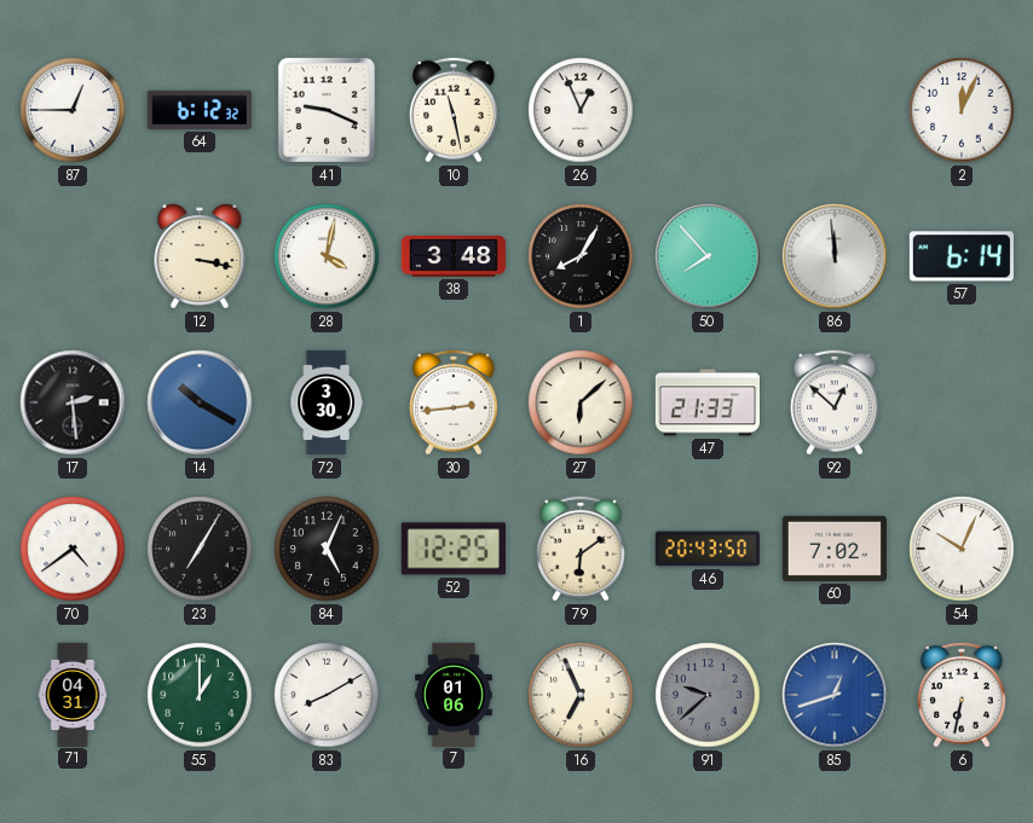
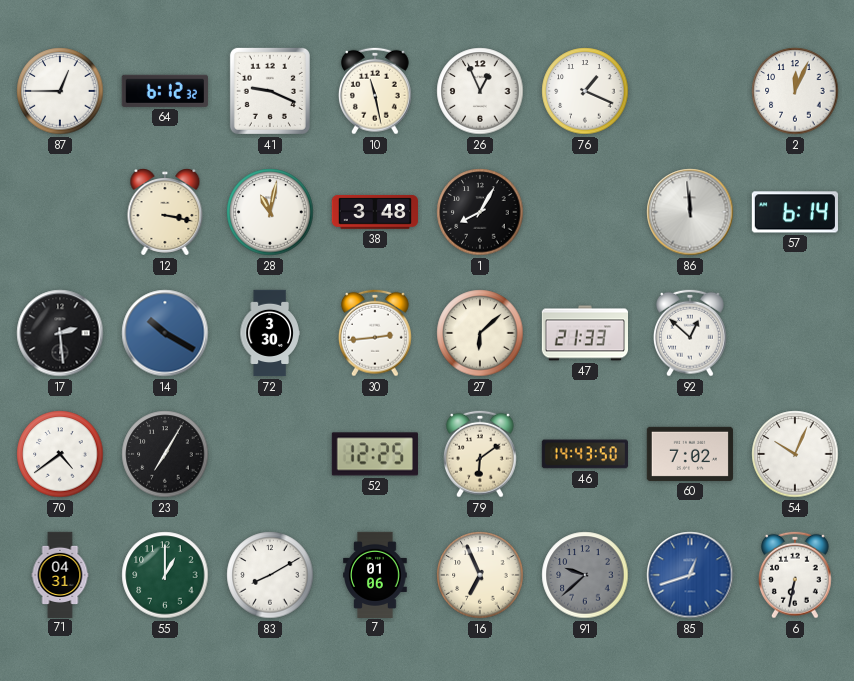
76: none -> 1:19
28: 4:02 -> 11:02
50: 7:53 -> none
84: 5:04 -> none
46: 20:43 -> 14:43
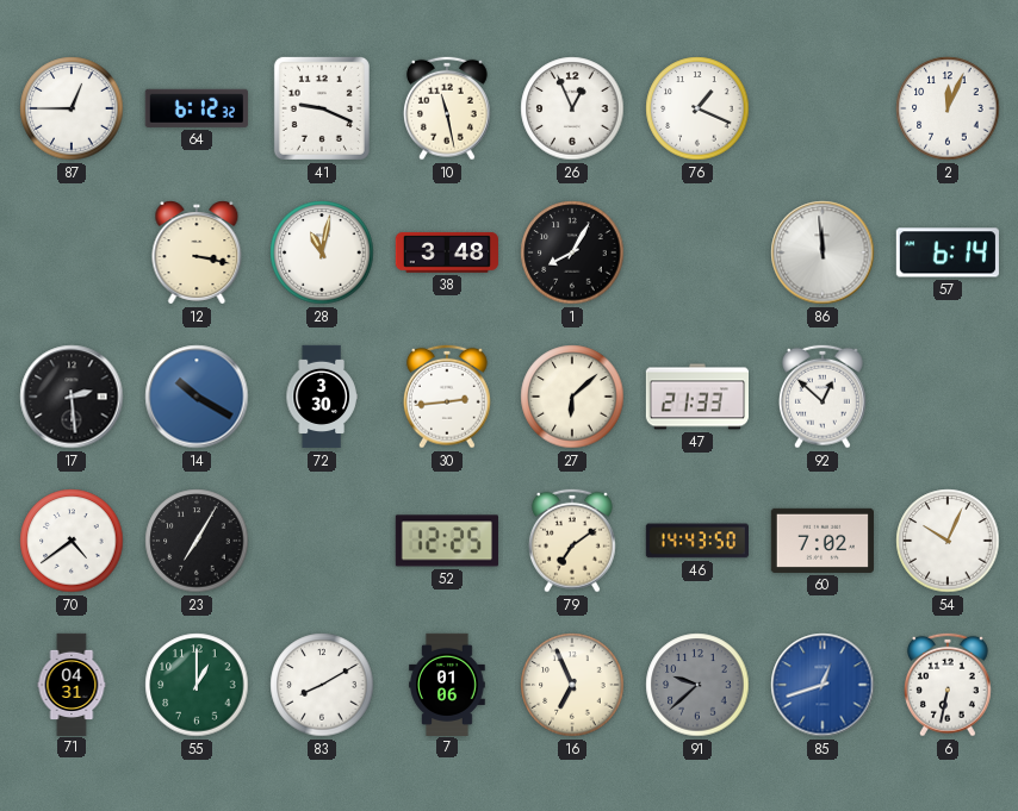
79: 6:09 -> 7:09
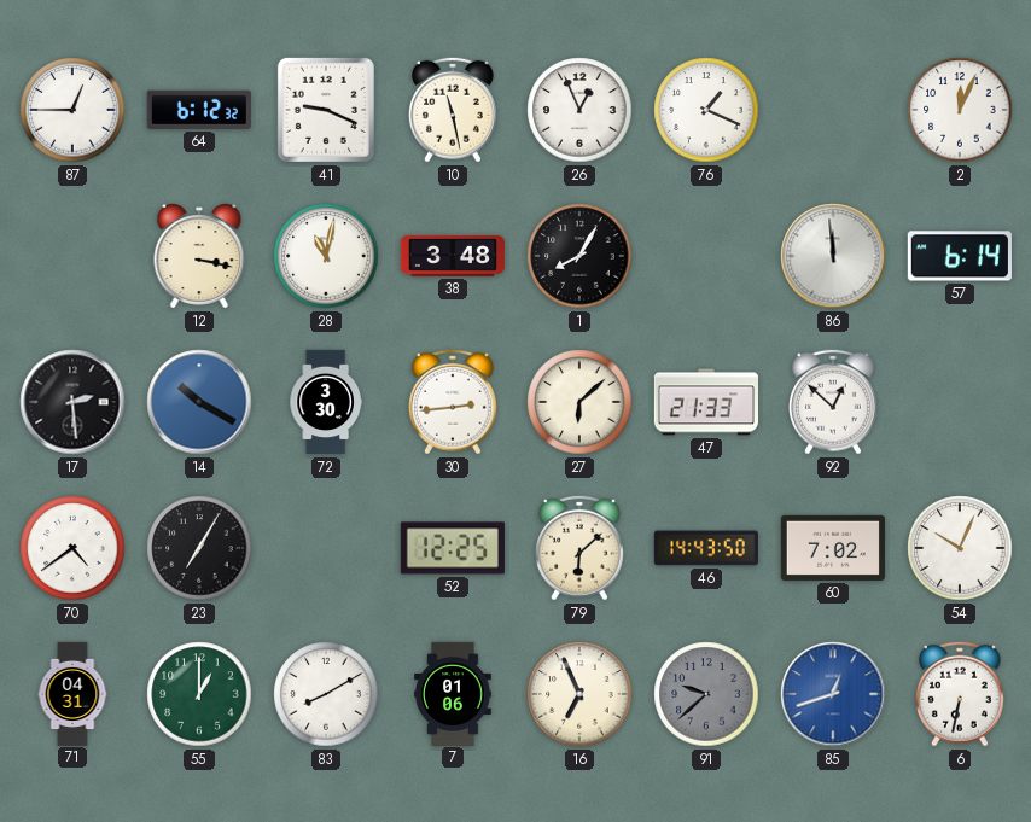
79: 7:09 -> 6:08
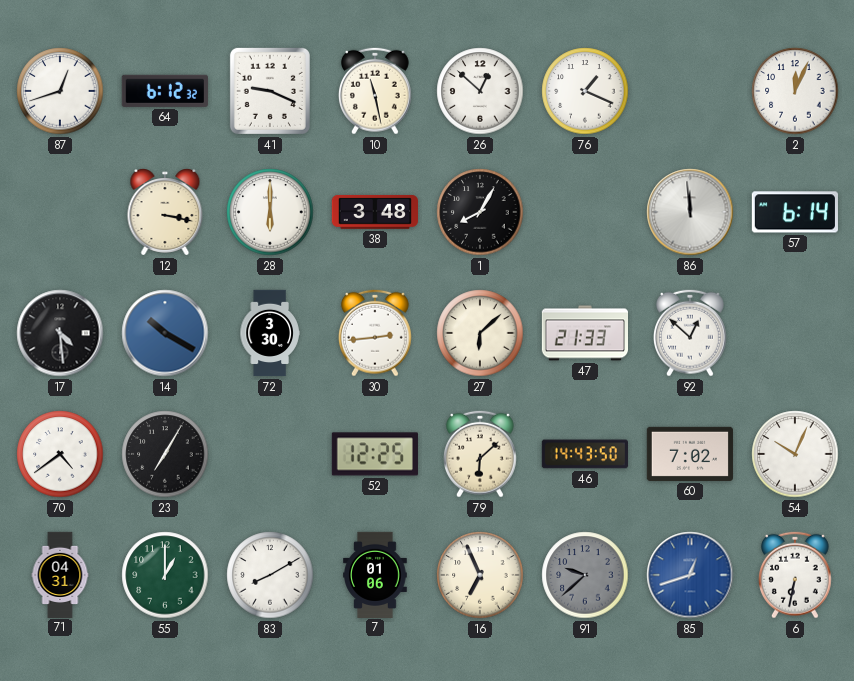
87: 12:45 -> 12:42
26: 12:56 -> 12:52
28: 11:02 -> 6:00
17: 2:29 -> 4:29
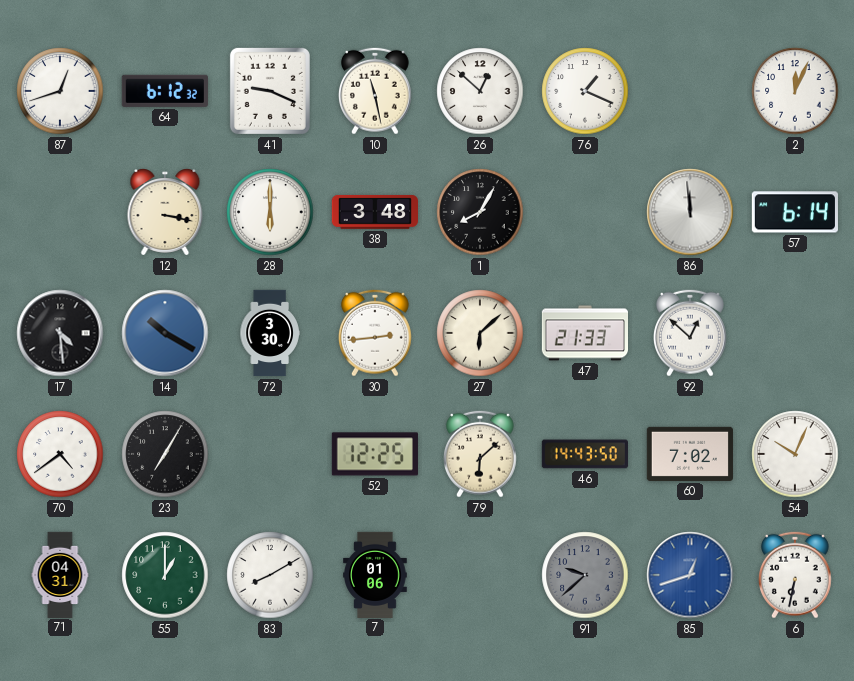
16: 6:56 -> none
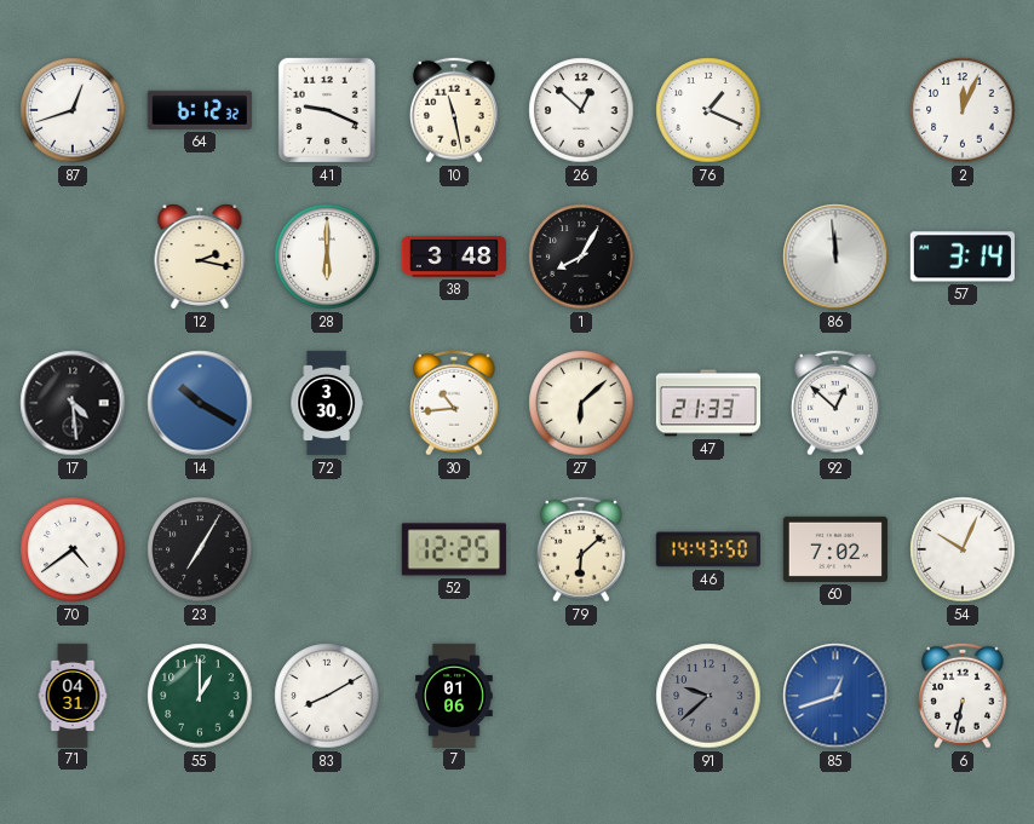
12: 3:17 -> 2:17
57: 6:14 -> 3:14
30: 2:44 -> 10:44
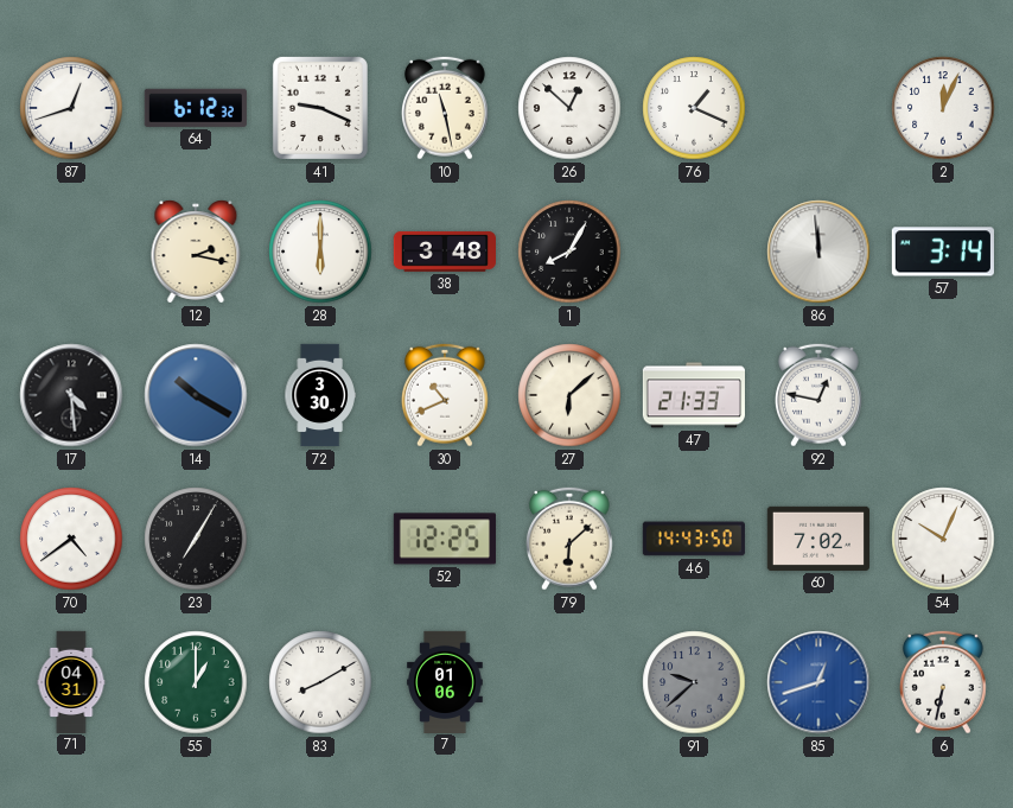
30: 10:44 -> 10:41
92: 12:52 -> 12:47
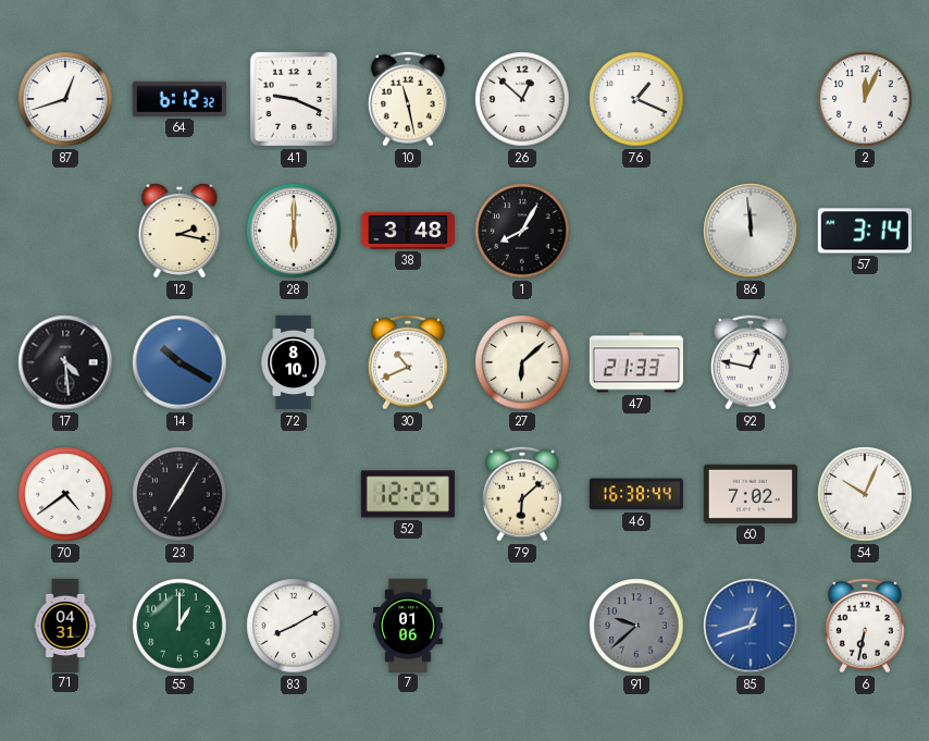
72: 3:30 -> 8:10
46: 14:43 -> 16:38
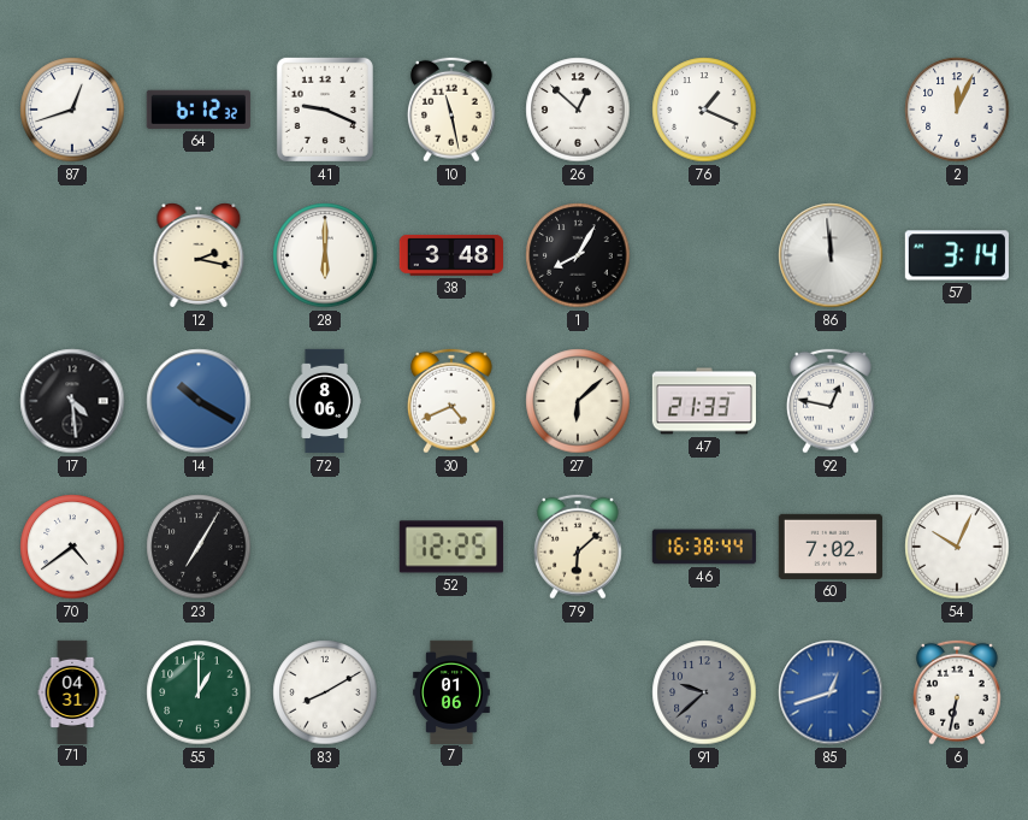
72: 8:10 -> 8:06
30: 10:41 -> 4:41
